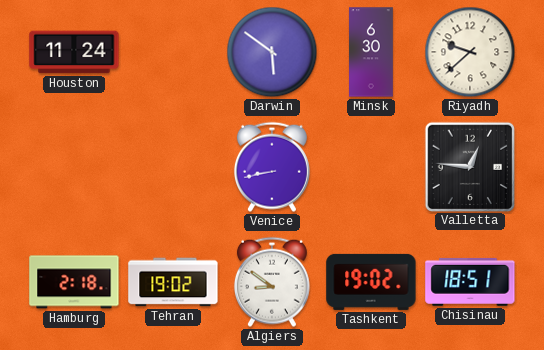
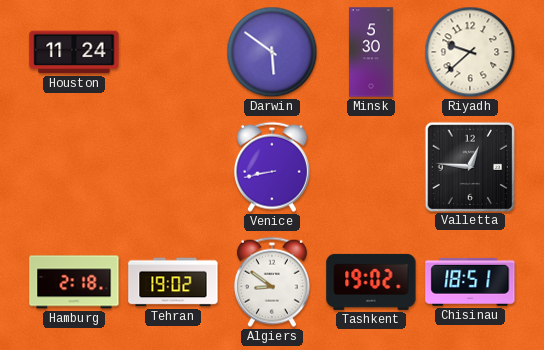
Minsk: 6:30 -> 5:30
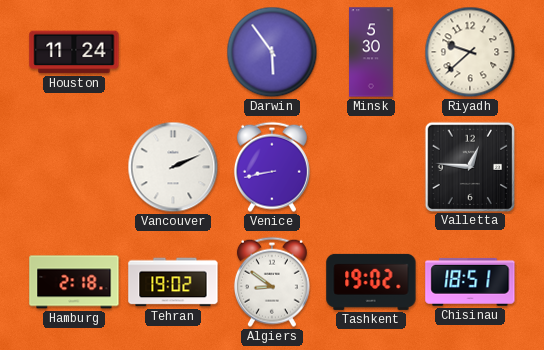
Darwin: 5:51 -> 5:54
Vancouver: none -> 2:11
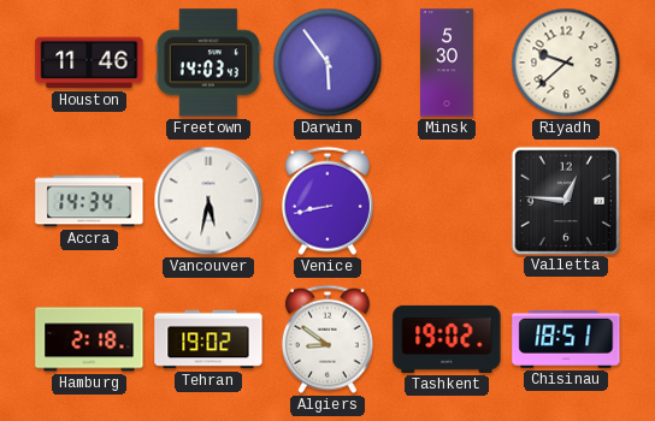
Houston: 11:24 -> 11:46
Freetown: none -> 14:03
Accra: none -> 14:34
Vancouver: 2:11 -> 5:32
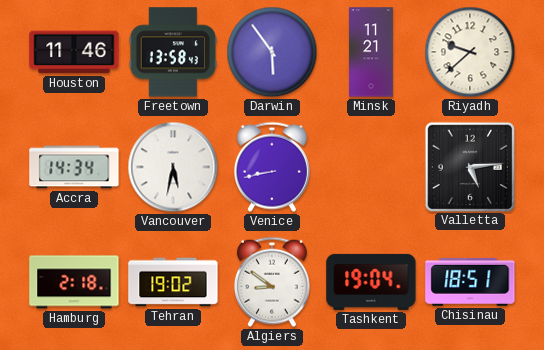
Freetown: 14:03 -> 13:58
Minsk: 5:30 -> 11:21
Valletta: 12:46 -> 5:14
Tashkent: 19:02 -> 19:04
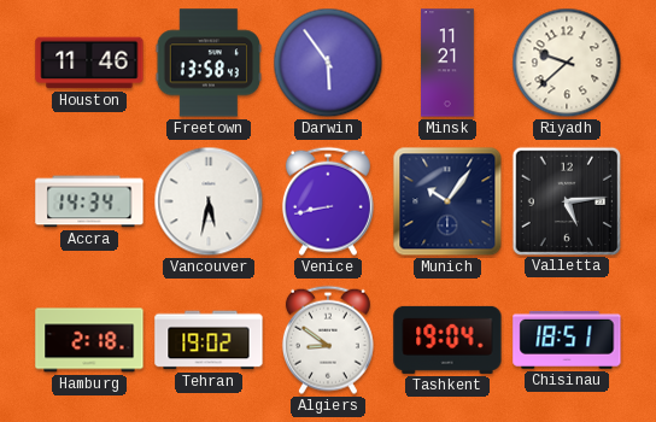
Munich: none -> 10:06
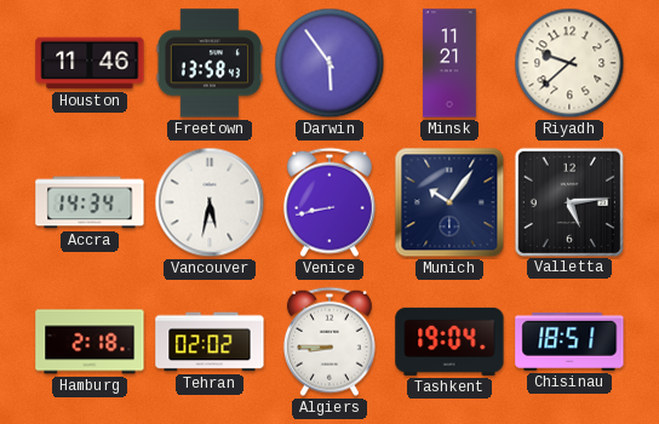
Tehran: 19:02 -> 02:02
Algiers: 8:51 -> 8:45
